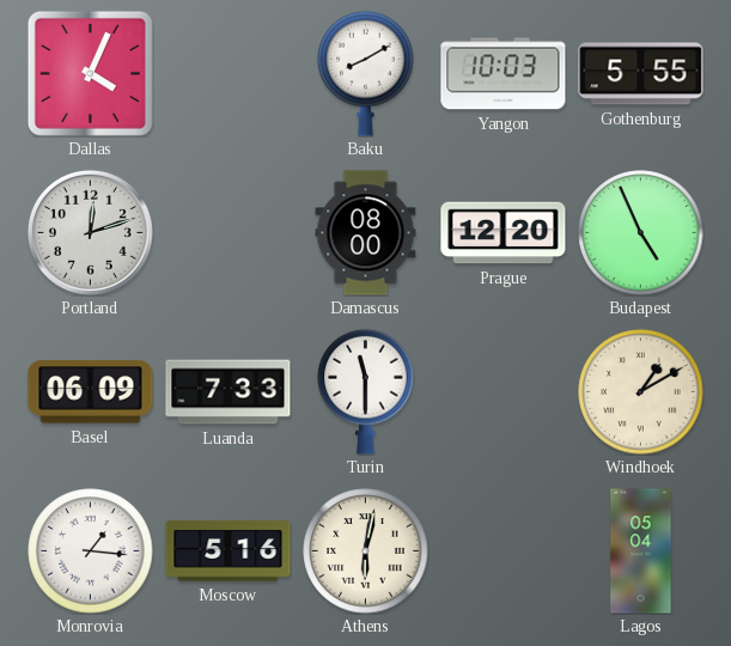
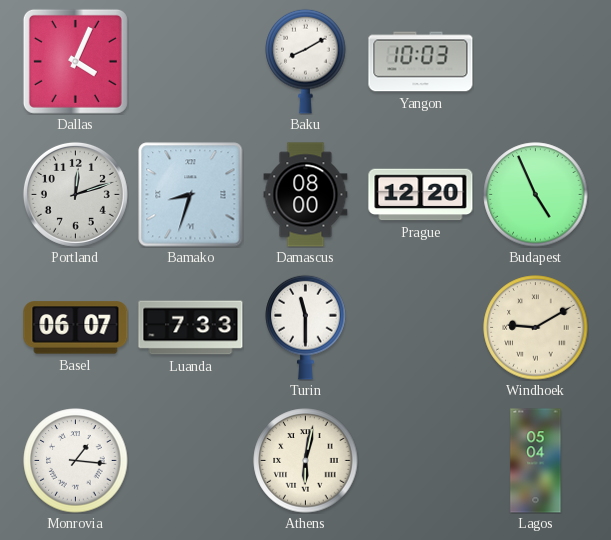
Gothenburg: 5:55 -> none
Bamako: none -> 8:33
Basel: 06:09 -> 06:07
Windhoek: 1:10 -> 9:10
Moscow: 5:16 -> none
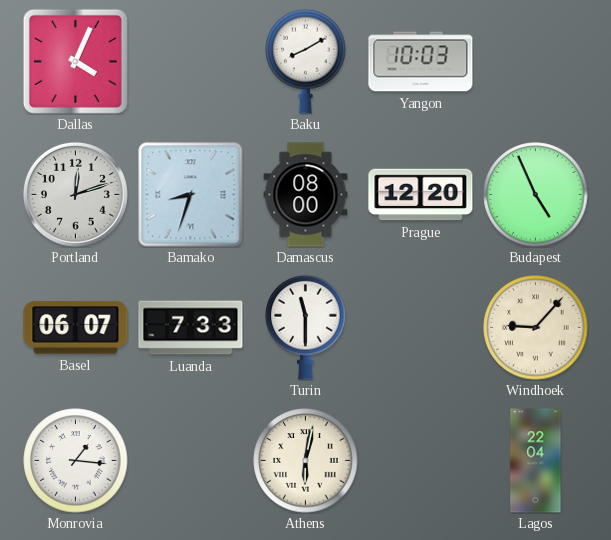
Windhoek: 9:10 -> 9:07
Lagos: 05:04 -> 22:04
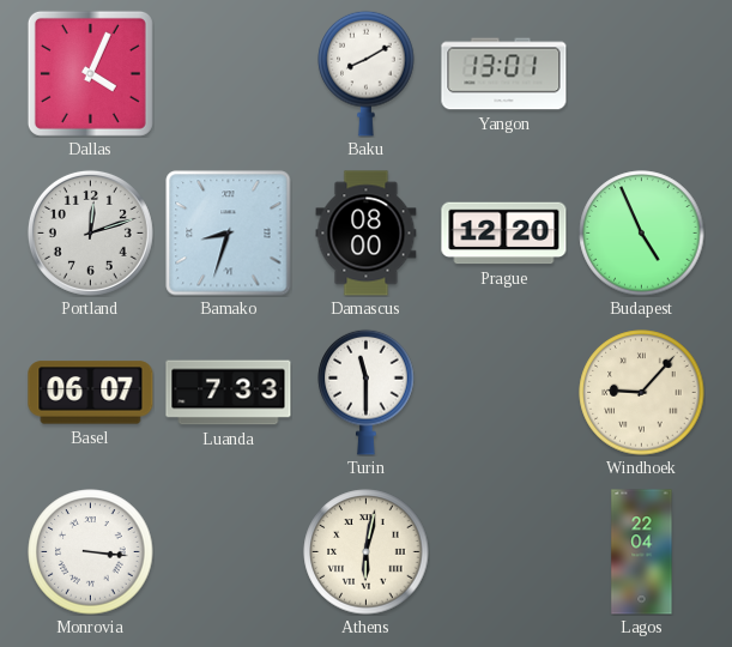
Yangon: 10:03 -> 13:01
Monrovia: 1:16 -> 3:16
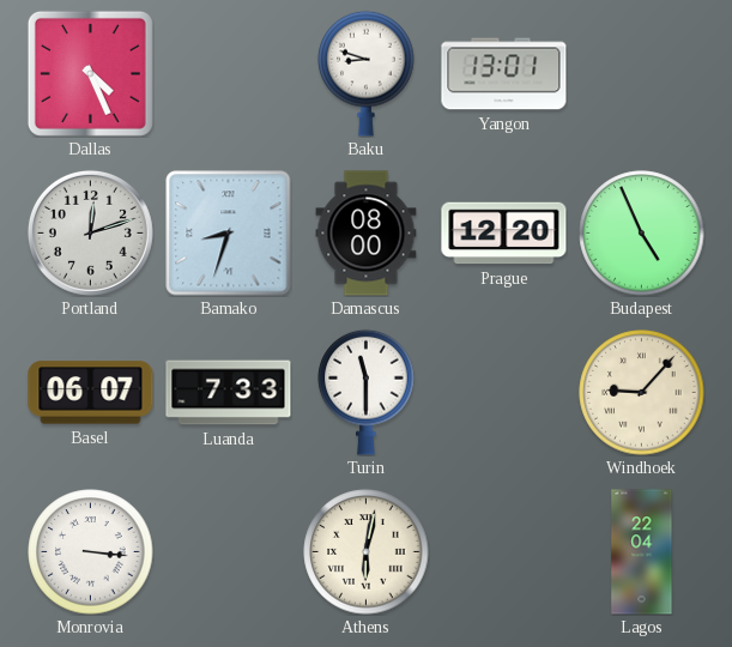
Dallas: 4:04 -> 4:26
Baku: 8:10 -> 8:48
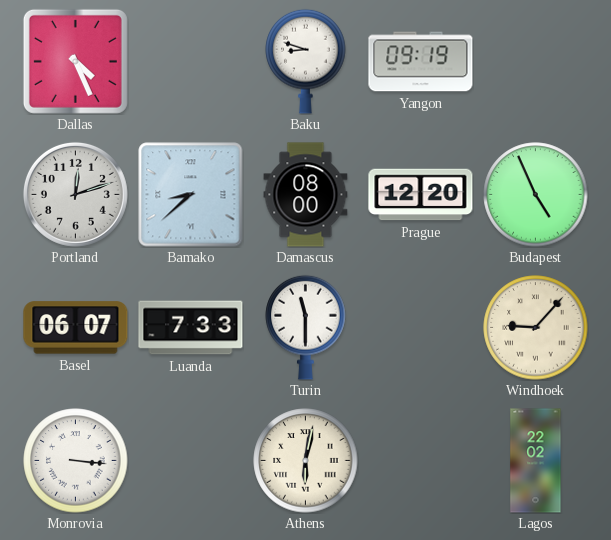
Yangon: 13:01 -> 09:19
Bamako: 8:33 -> 8:38
Lagos: 22:04 -> 22:02
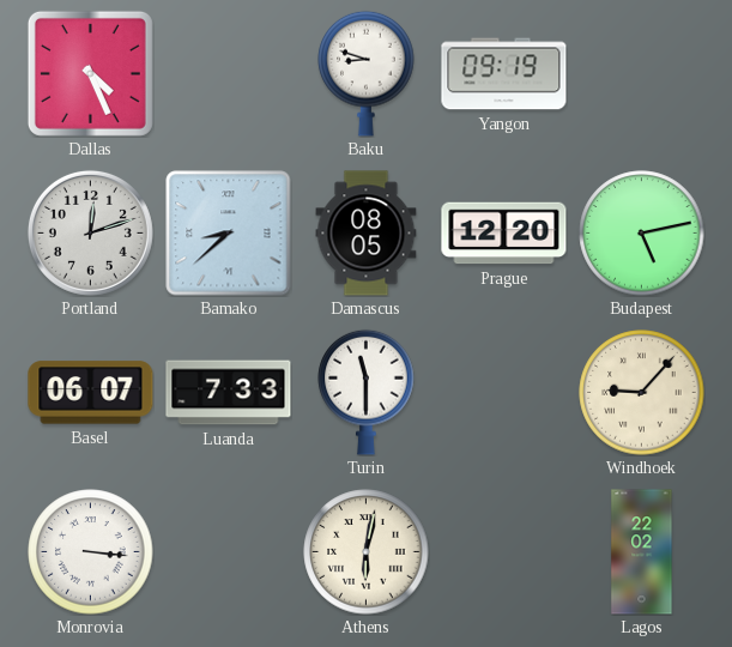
Damascus: 08:00 -> 08:05
Budapest: 4:56 -> 5:13
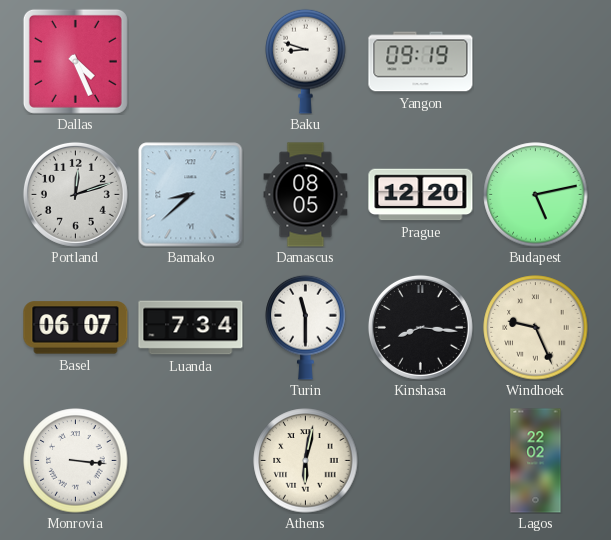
Luanda: 7:33 -> 7:34
Kinshasa: none -> 8:16
Windhoek: 9:07 -> 9:26
